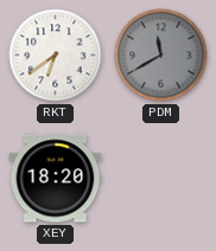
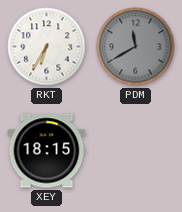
RKT: 6:39 -> 6:35
XEY: 18:20 -> 18:15
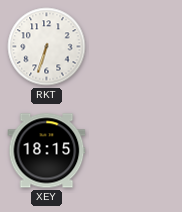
RKT: 6:35 -> 6:33
PDM: 11:40 -> none
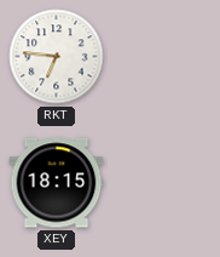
RKT: 6:33 -> 6:46
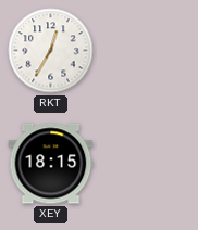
RKT: 6:46 -> 12:35
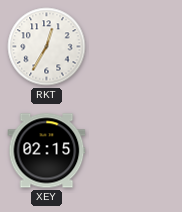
XEY: 18:15 -> 02:15
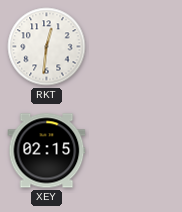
RKT: 12:35 -> 12:31
